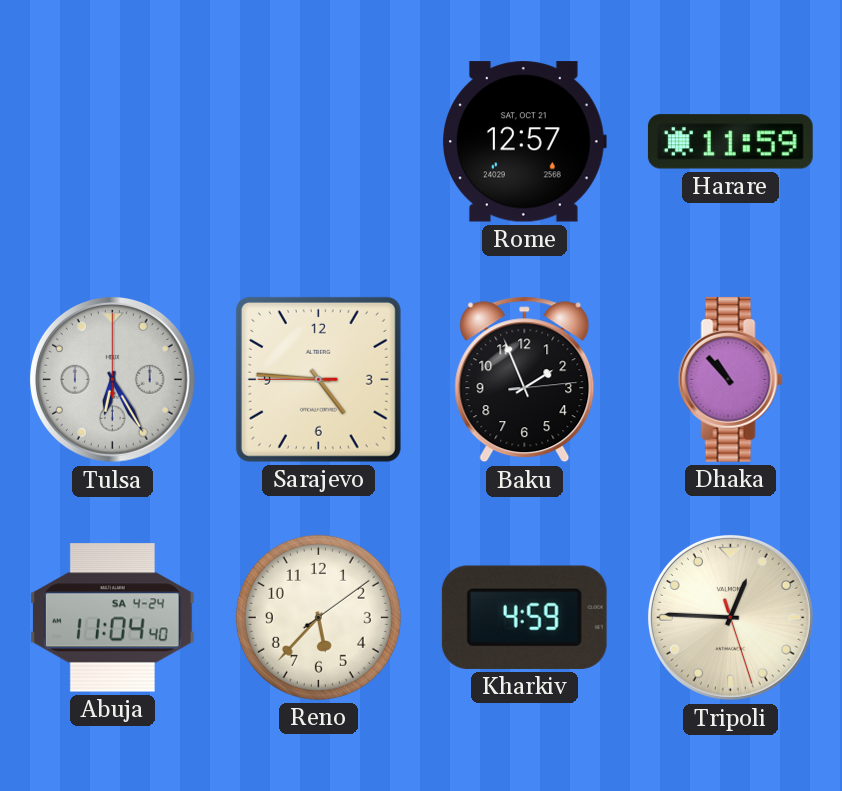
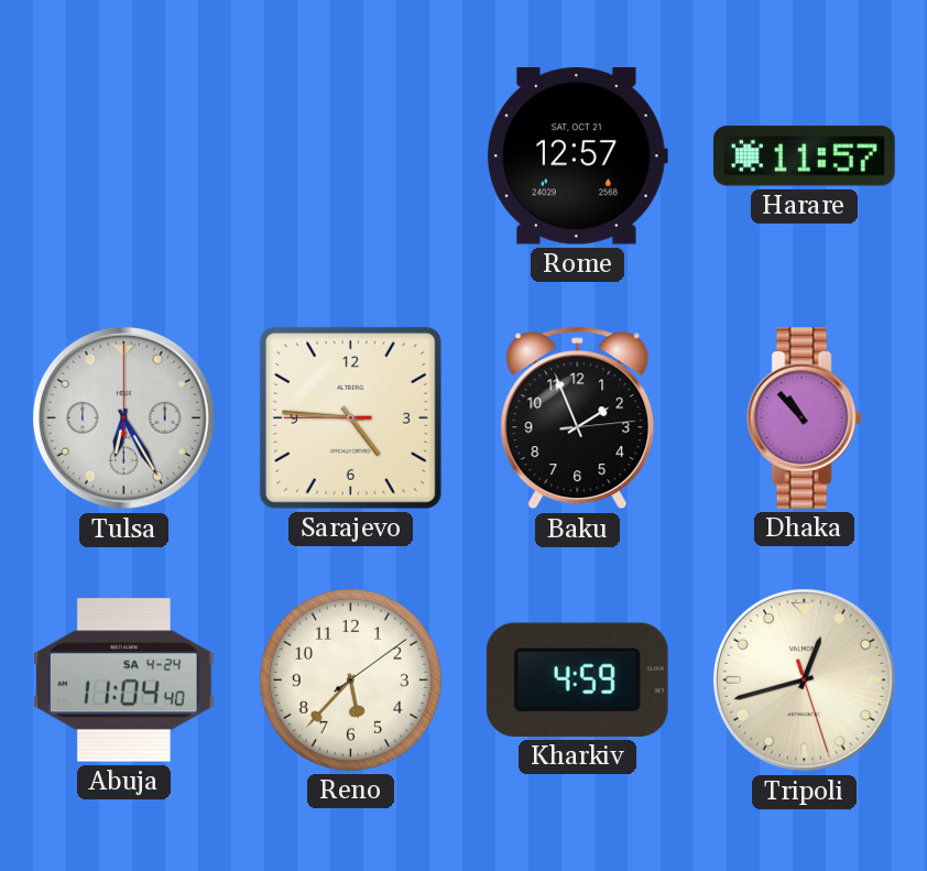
Harare: 11:59 -> 11:57
Tripoli: 12:45 -> 12:42
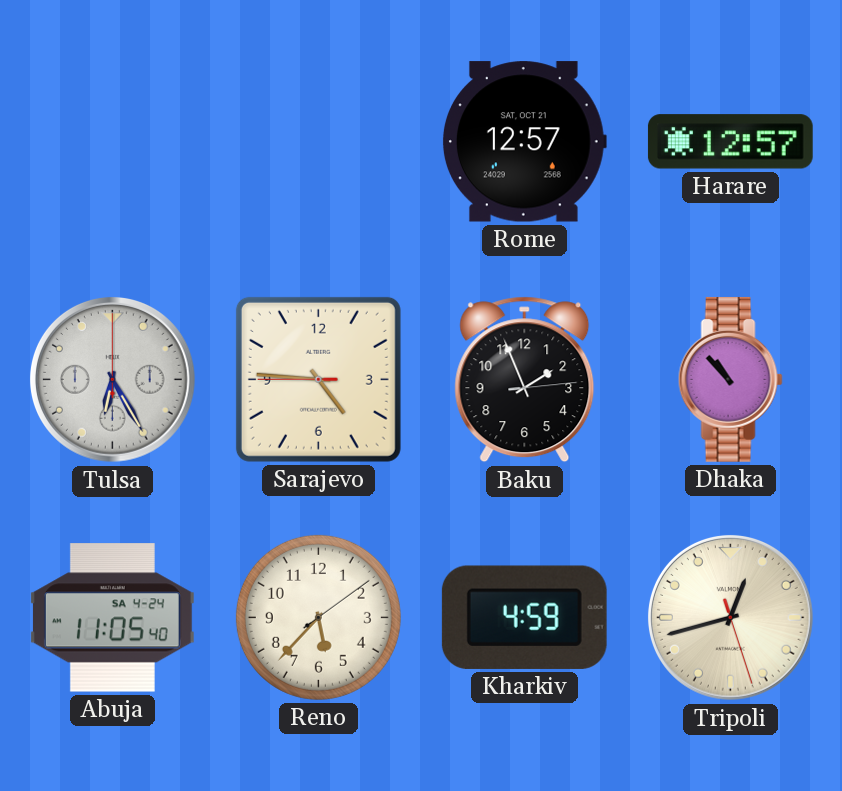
Harare: 11:57 -> 12:57
Abuja: 11:04 -> 11:05
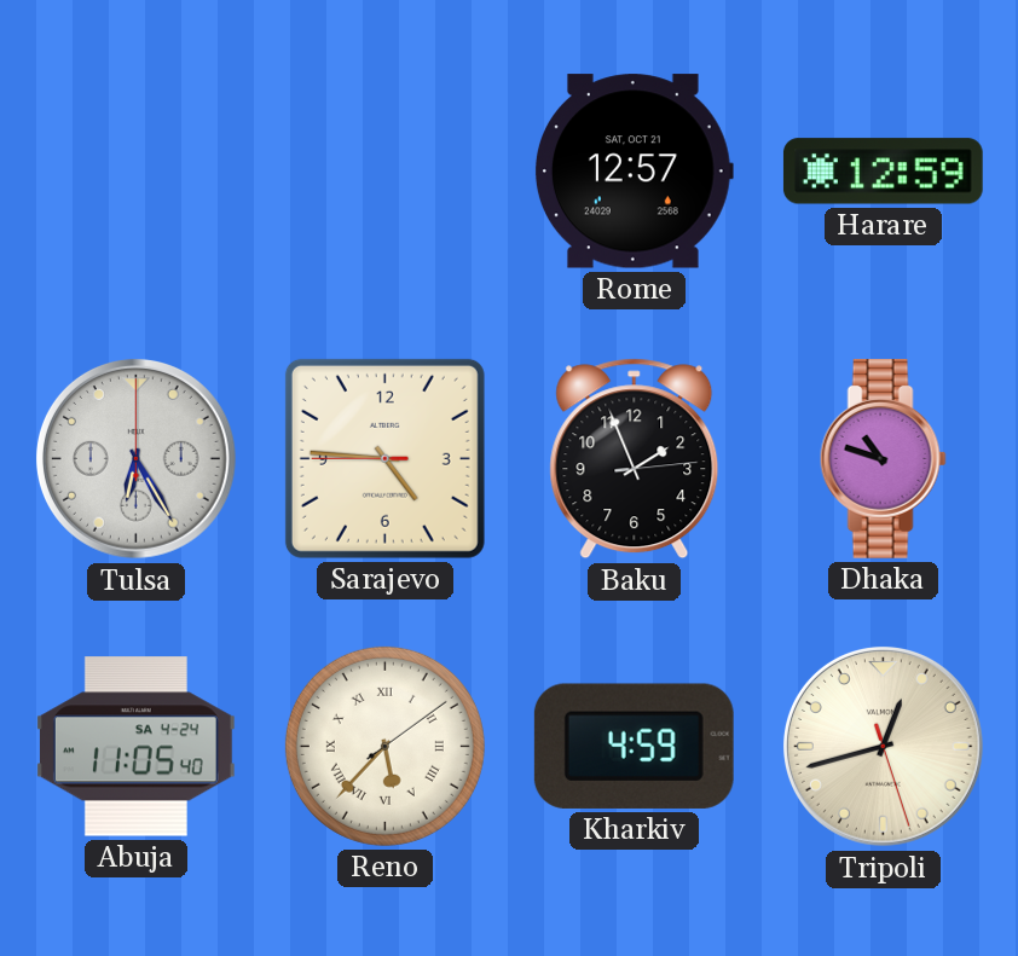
Harare: 12:57 -> 12:59
Dhaka: 10:53 -> 10:48
Reno numerals: Arabic -> Roman
